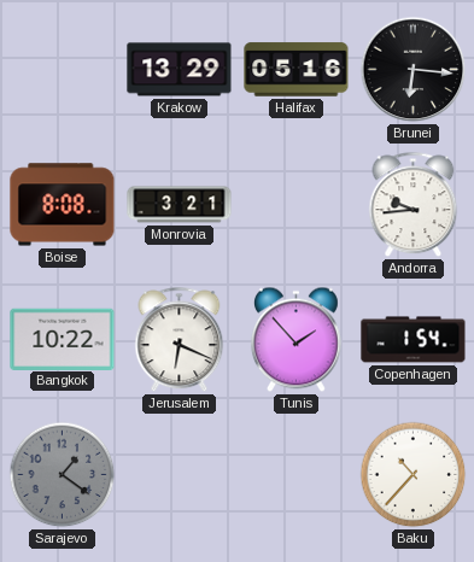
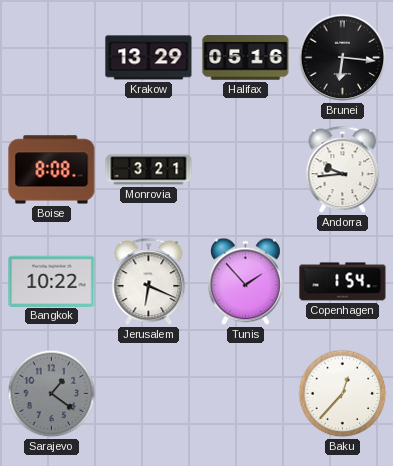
Baku: 10:37 -> 12:37
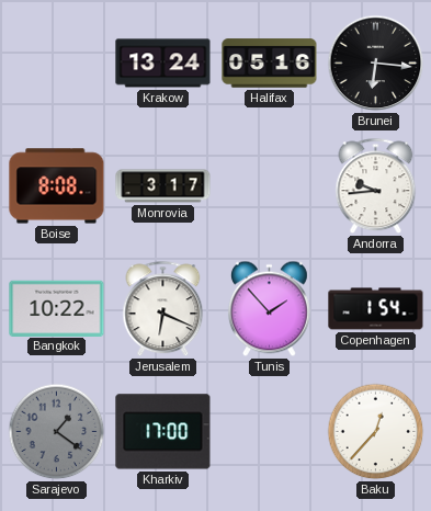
Krakow: 13:29 -> 13:24
Monrovia: 3:21 -> 3:17
Kharkiv: none -> 17:00
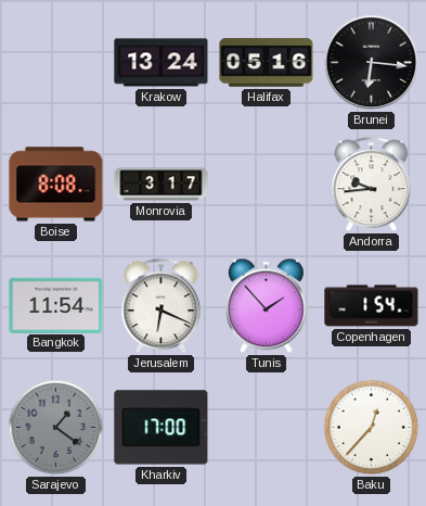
Bangkok: 10:22 -> 11:54
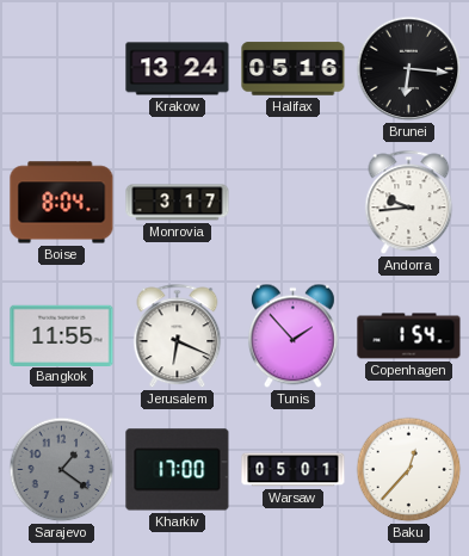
Boise: 8:08 -> 8:04
Bangkok: 11:54 -> 11:55
Warsaw: none -> 05:01
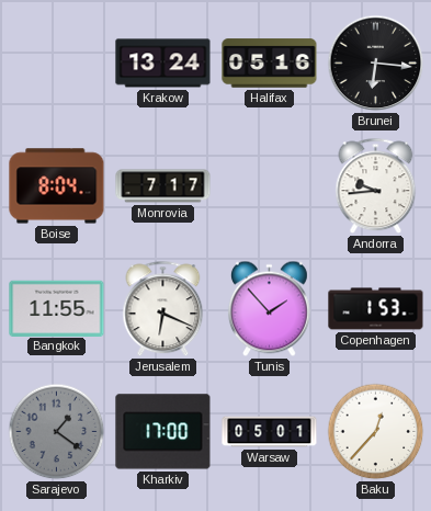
Monrovia: 3:17 -> 7:17
Copenhagen: 1:54 -> 1:53
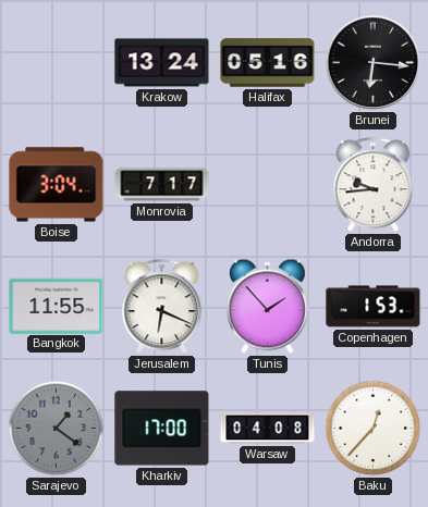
Boise: 8:04 -> 3:04
Warsaw: 05:01 -> 04:08
